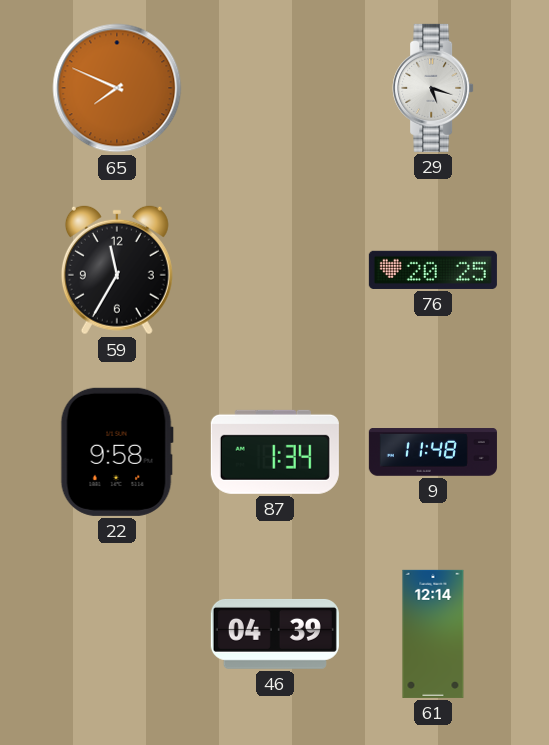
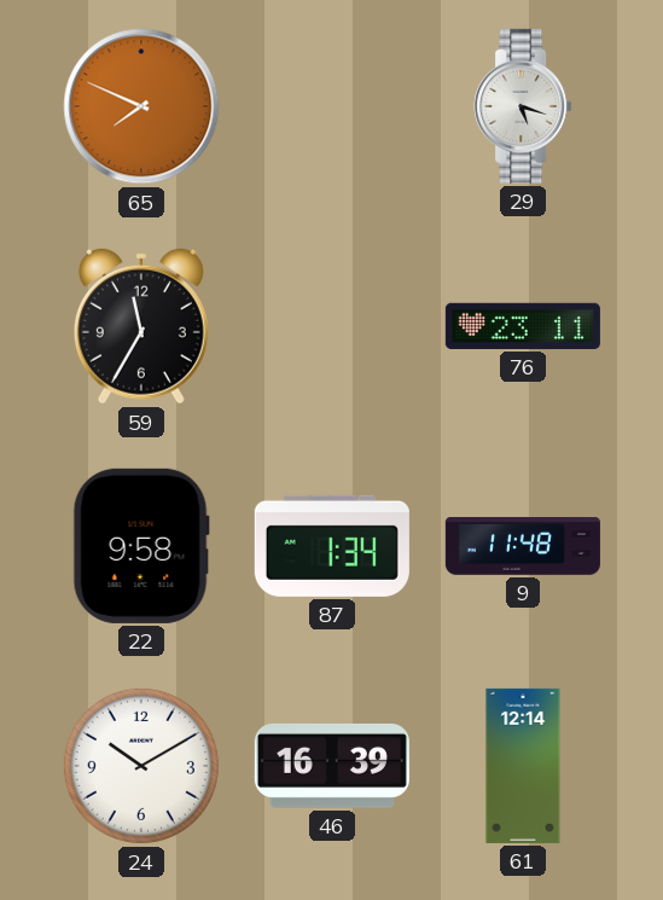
76: 20:25 -> 23:11
24: none -> 10:10
46: 04:39 -> 16:39
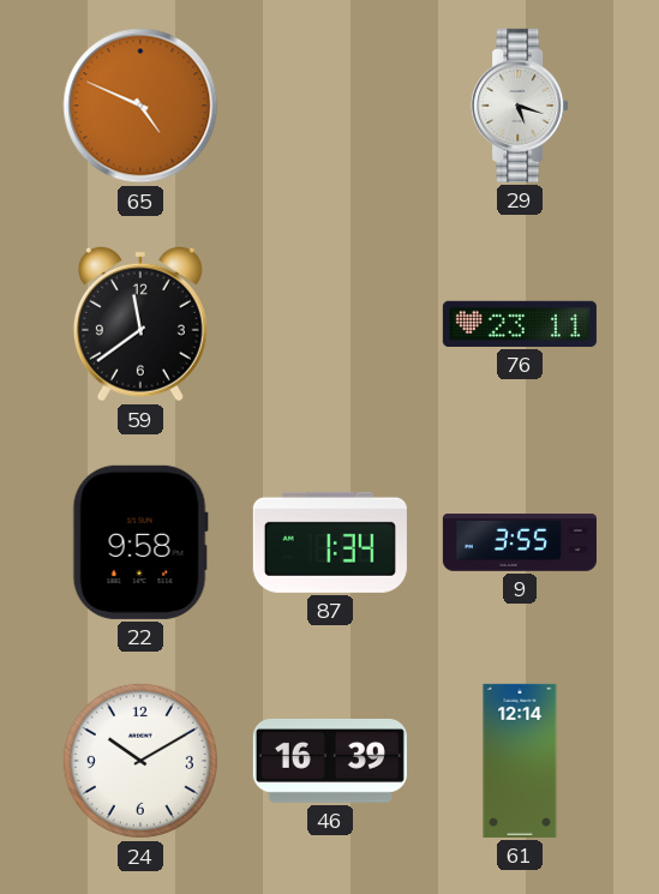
65: 7:49 -> 4:49
59: 11:35 -> 11:39
9: 11:48 -> 3:55
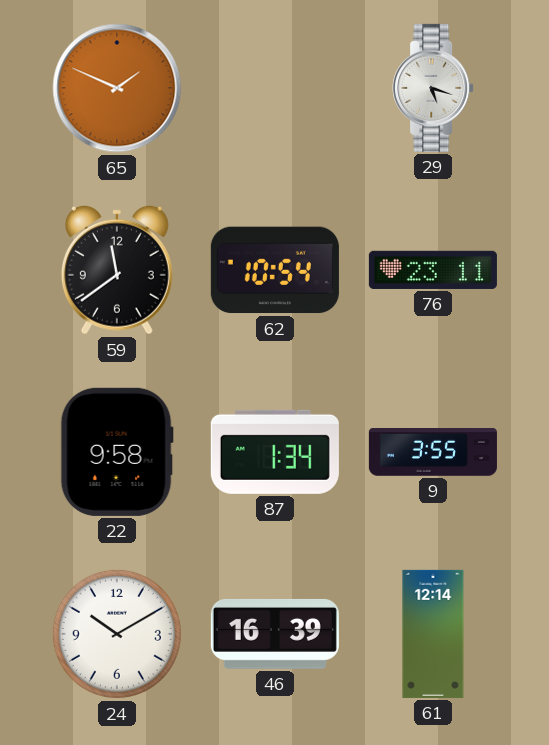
65: 4:49 -> 1:49
62: none -> 10:54
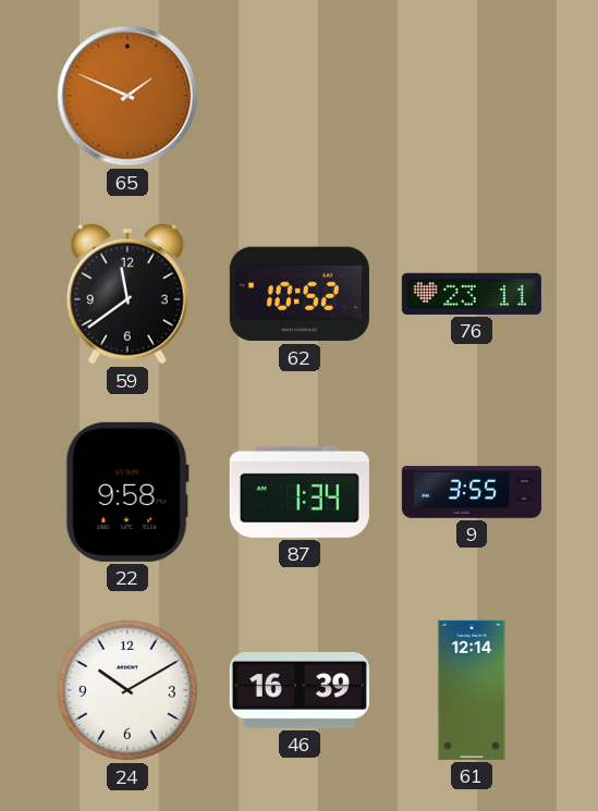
29: 5:18 -> none
62: 10:54 -> 10:52
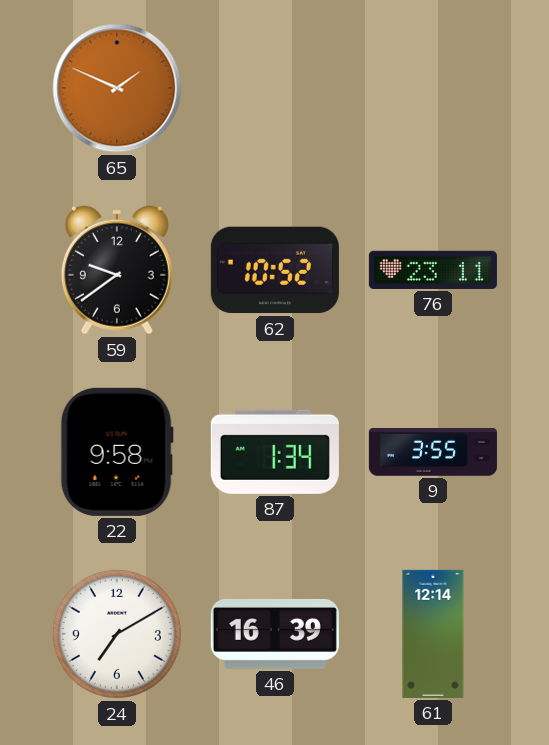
59: 11:39 -> 9:39
24: 10:10 -> 7:10
